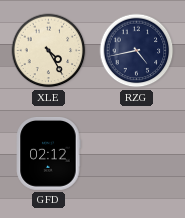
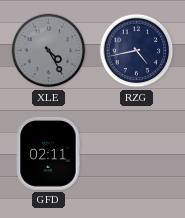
XLE dial: cream -> grey
GFD: 02:12 -> 02:11
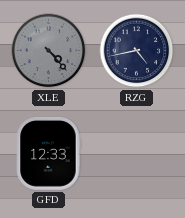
XLE: 4:25 -> 4:23
GFD: 02:11 -> 12:33
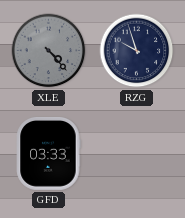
RZG: 4:43 -> 9:57
GFD: 12:33 -> 03:33
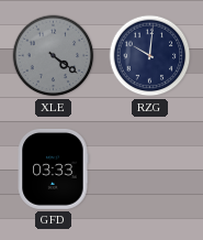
XLE: 4:23 -> 4:21
RZG: 9:57 -> 10:01
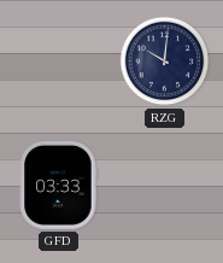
XLE: 4:21 -> none
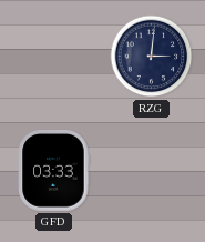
RZG: 10:01 -> 3:01
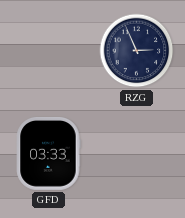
RZG: 3:01 -> 2:56
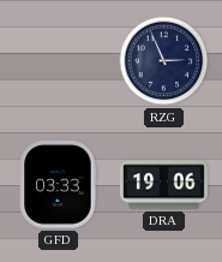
DRA: none -> 19:06
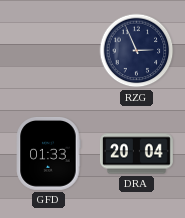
GFD: 03:33 -> 01:33
DRA: 19:06 -> 20:04
